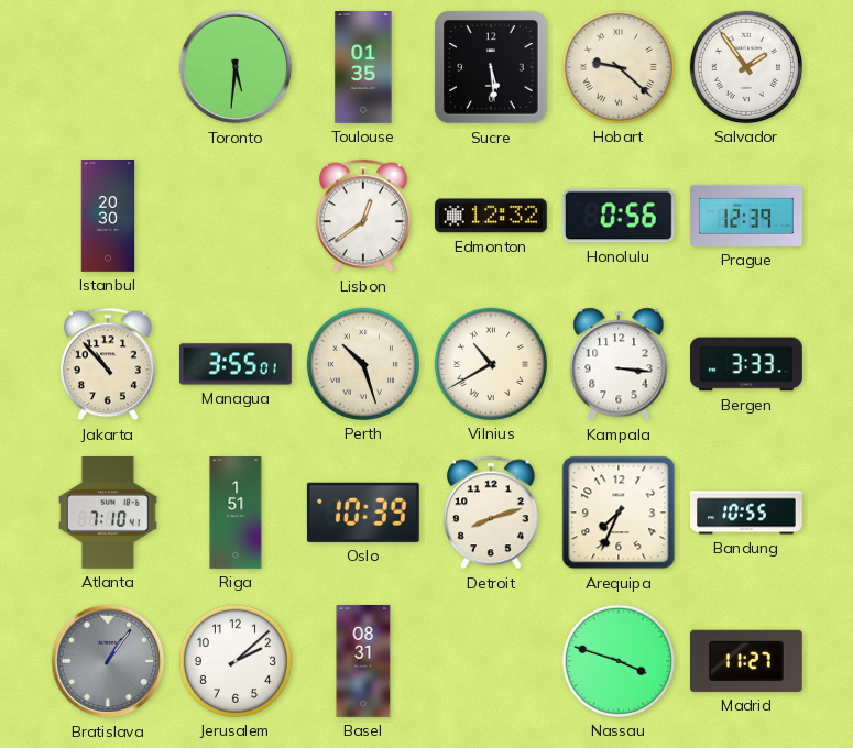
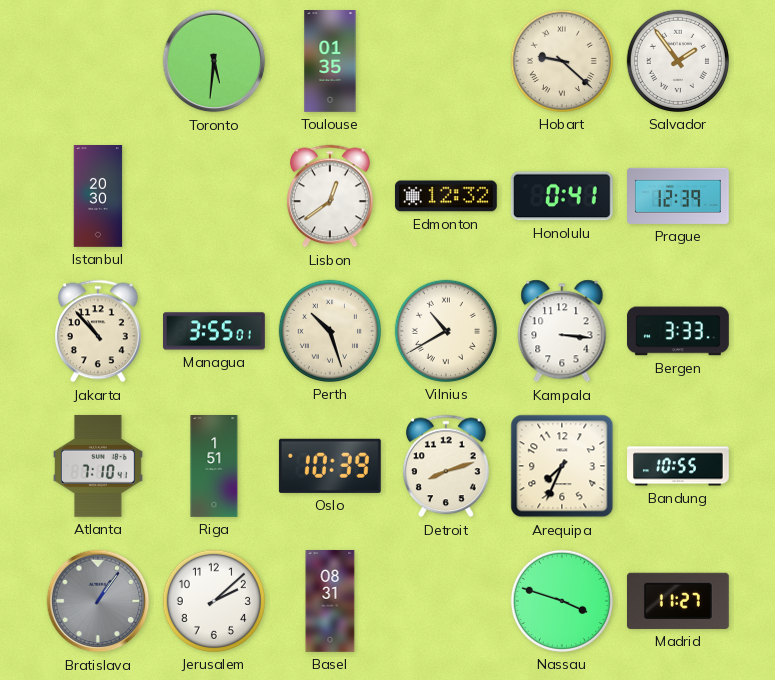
Sucre: 5:29 -> none
Honolulu: 0:56 -> 0:41
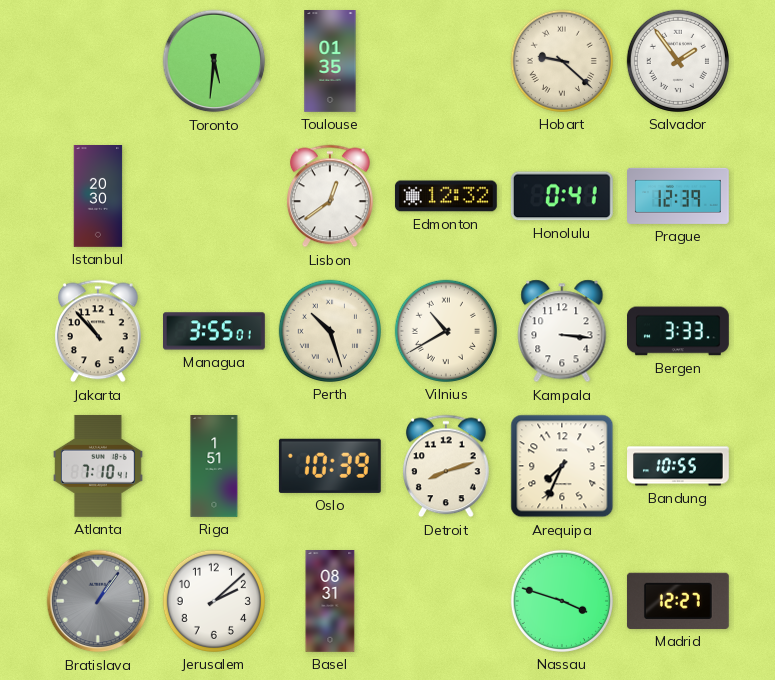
Madrid: 11:27 -> 12:27
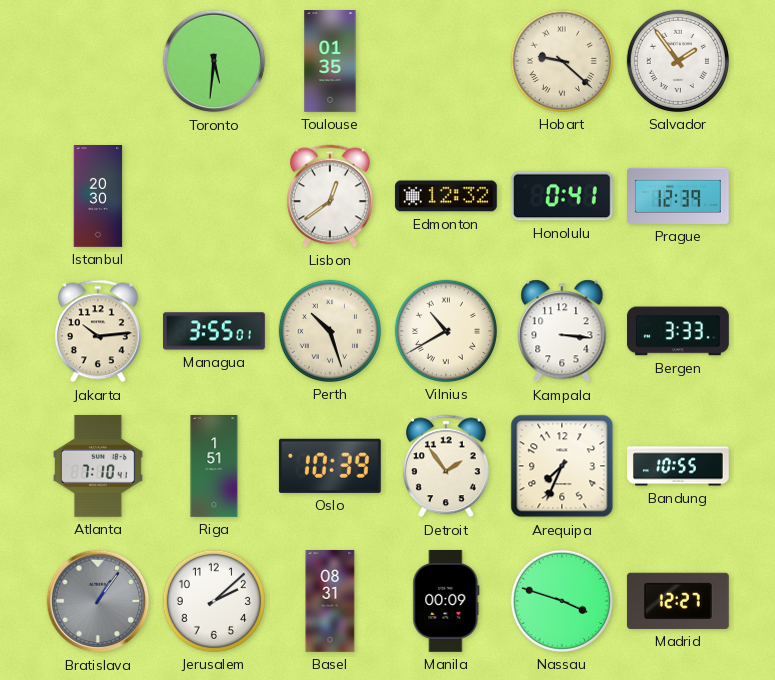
Jakarta: 10:53 -> 10:14
Detroit: 8:12 -> 1:54
Manila: none -> 00:09
